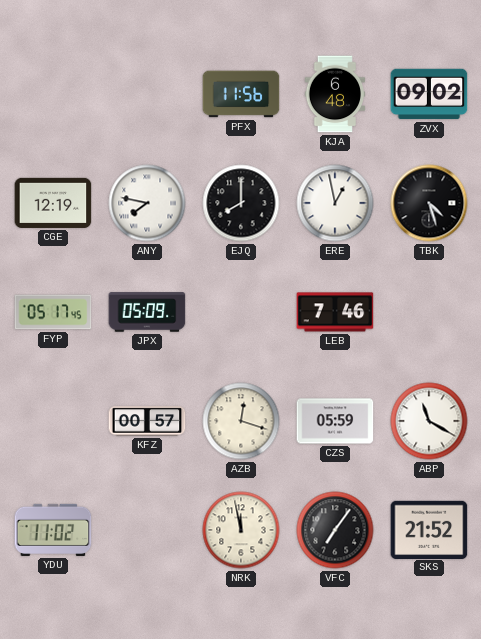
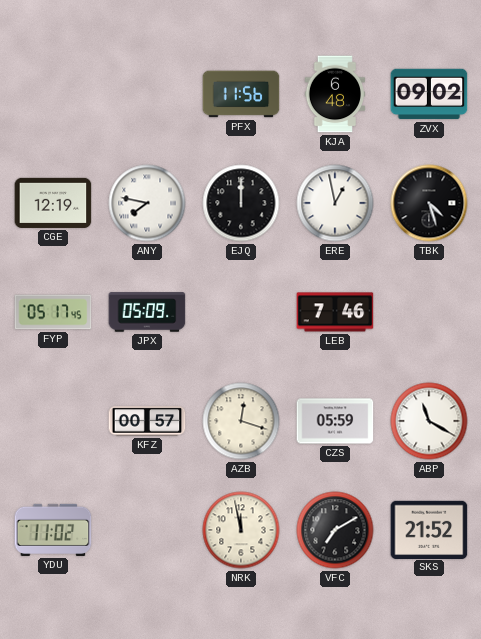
EJQ: 8:00 -> 12:00
VFC: 7:06 -> 7:10
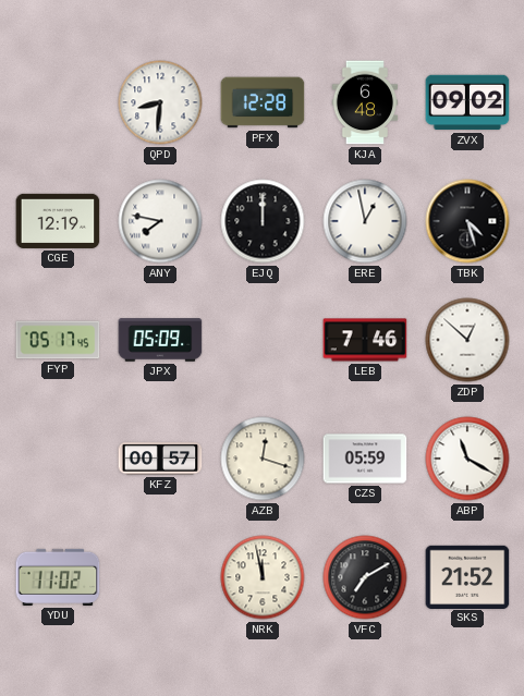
QPD: none -> 8:31
PFX: 11:56 -> 12:28
ZDP: none -> 12:52
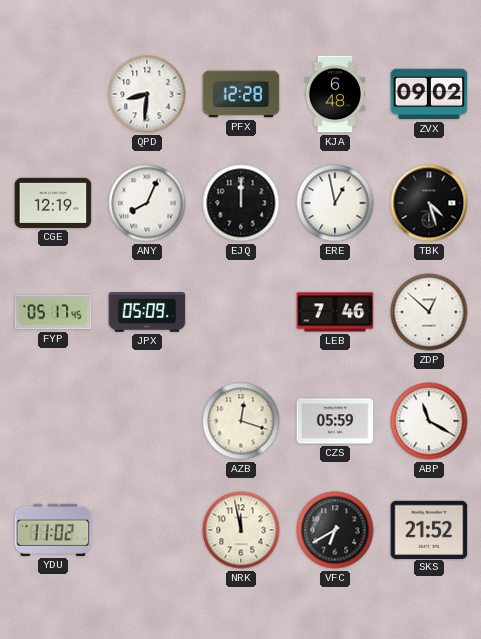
ANY: 7:47 -> 8:04
KFZ: 00:57 -> none
VFC: 7:10 -> 6:40
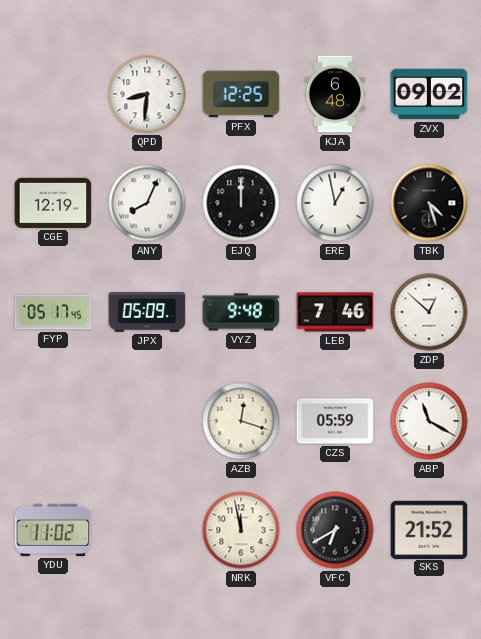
PFX: 12:28 -> 12:25
VYZ: none -> 9:48
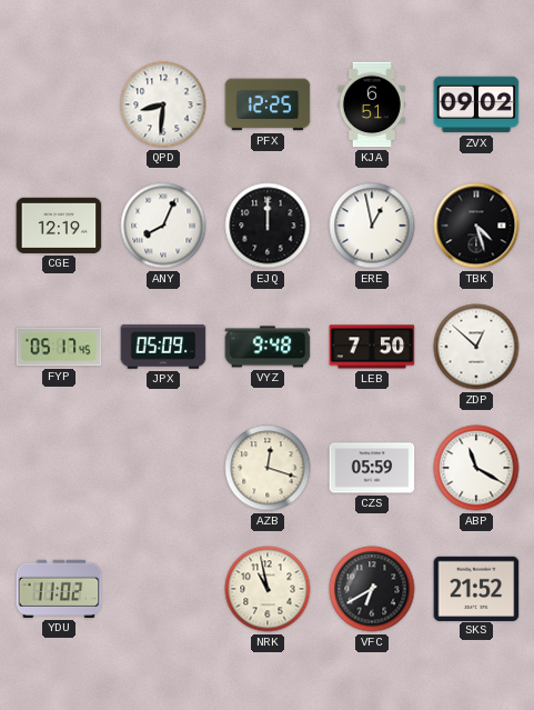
KJA: 6:48 -> 6:51
LEB: 7:46 -> 7:50
NRK: 11:58 -> 10:58
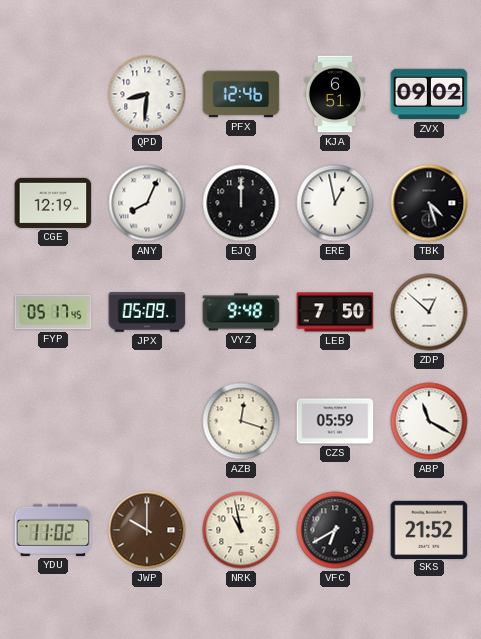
PFX: 12:25 -> 12:46
JWP: none -> 10:00
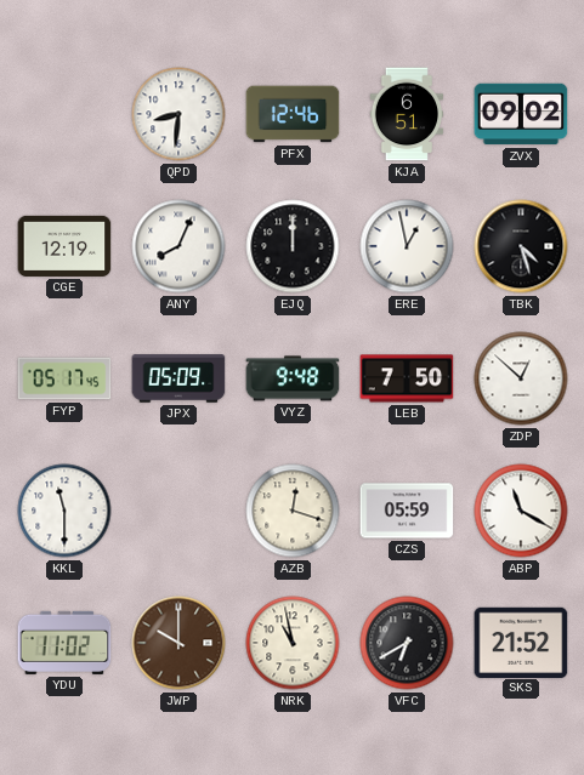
KKL: none -> 11:30
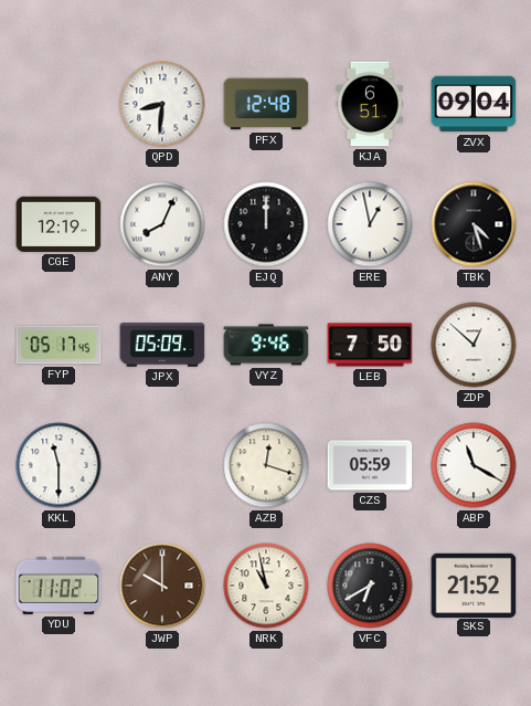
PFX: 12:46 -> 12:48
ZVX: 09:02 -> 09:04
VYZ: 9:48 -> 9:46
